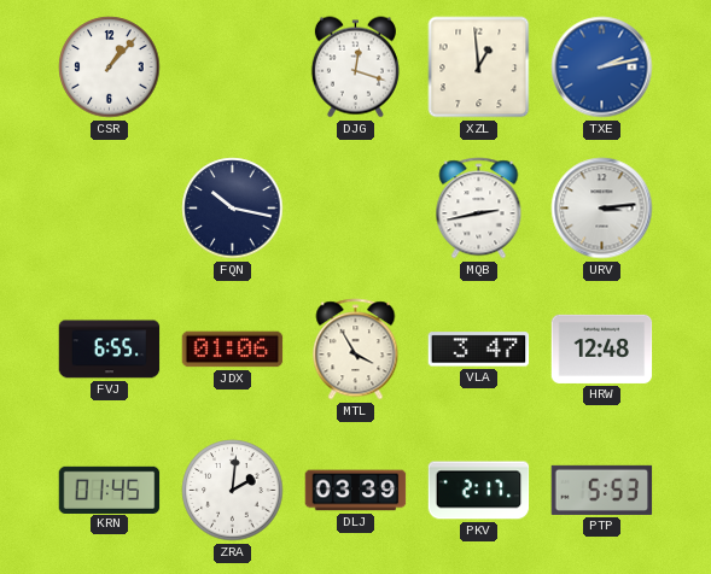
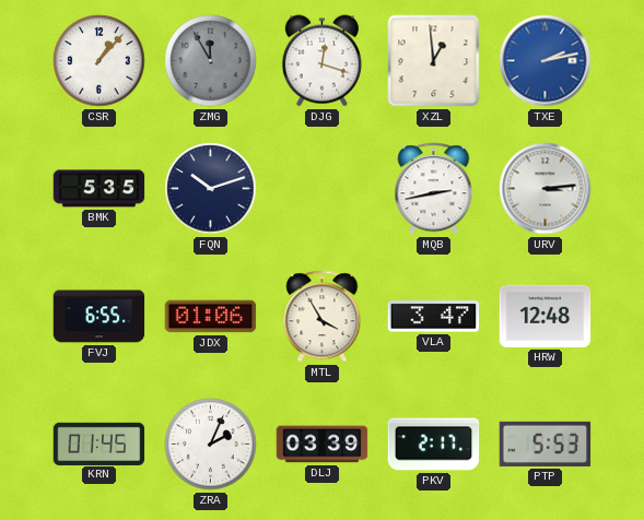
ZMG: none -> 11:55
BMK: none -> 5:35
FQN: 10:17 -> 10:12
ZRA: 2:01 -> 2:04
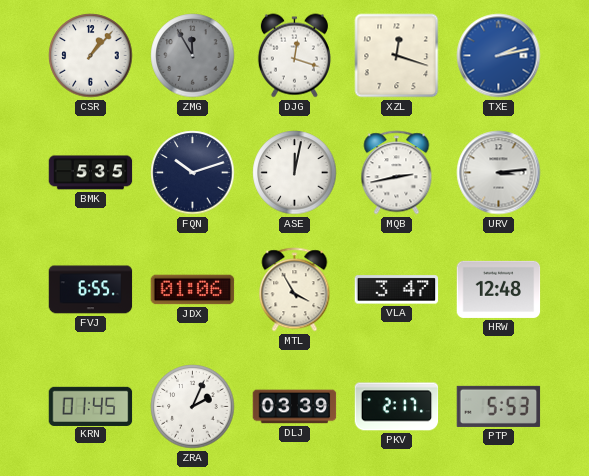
XZL: 12:59 -> 12:18
ASE: none -> 12:02
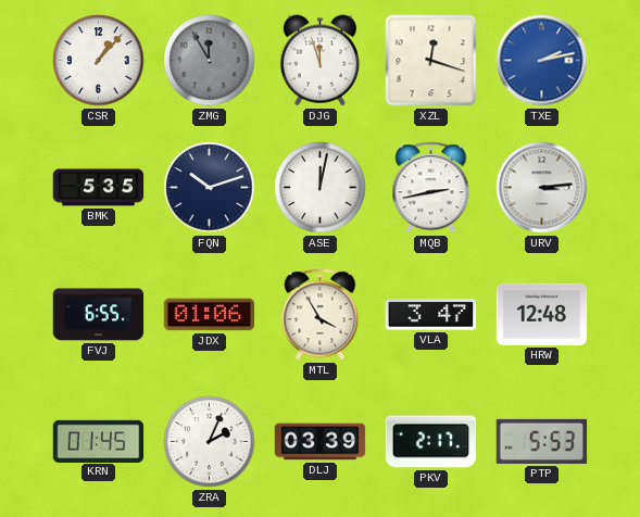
DJG: 12:18 -> 11:57
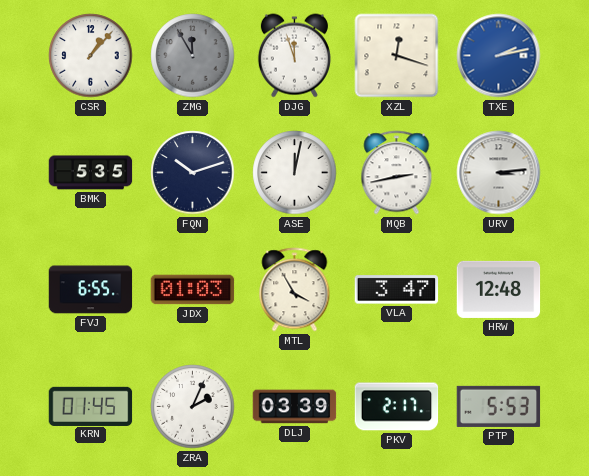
JDX: 01:06 -> 01:03
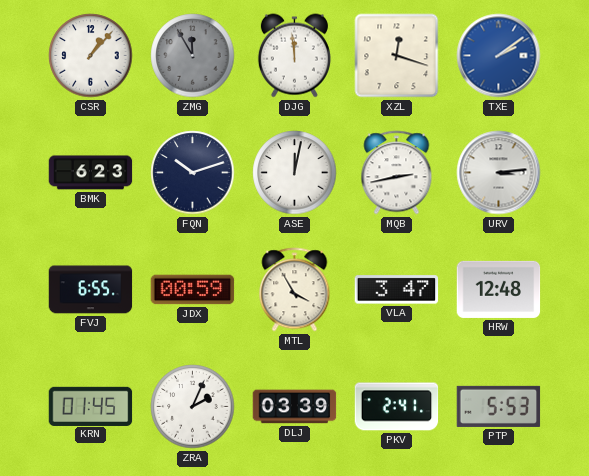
DJG: 11:57 -> 11:59
TXE: 2:13 -> 2:09
BMK: 5:35 -> 6:23
JDX: 01:03 -> 00:59
PKV: 2:17 -> 2:41
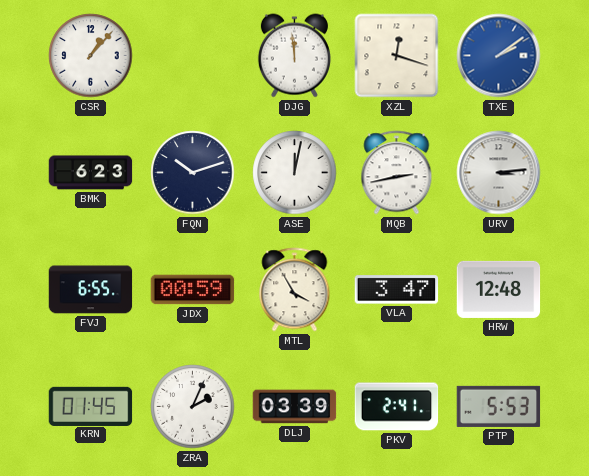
ZMG: 11:55 -> none
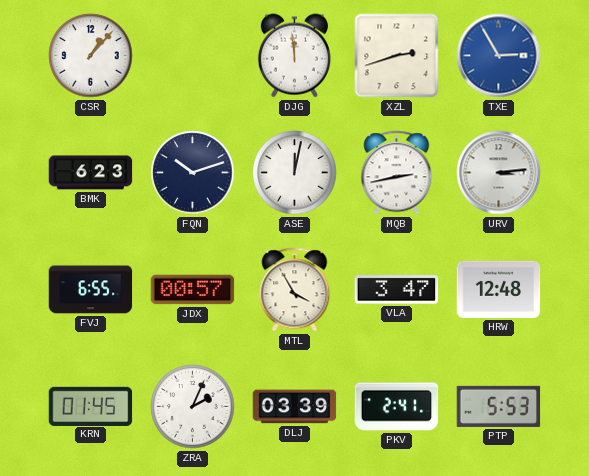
XZL: 12:18 -> 2:42
TXE: 2:09 -> 2:55
JDX: 00:59 -> 00:57
